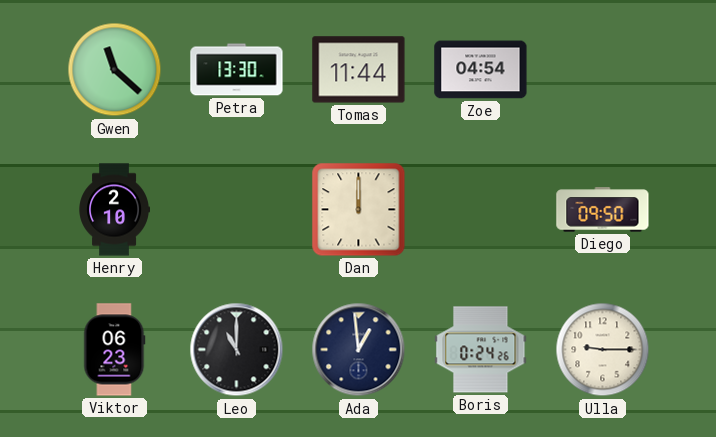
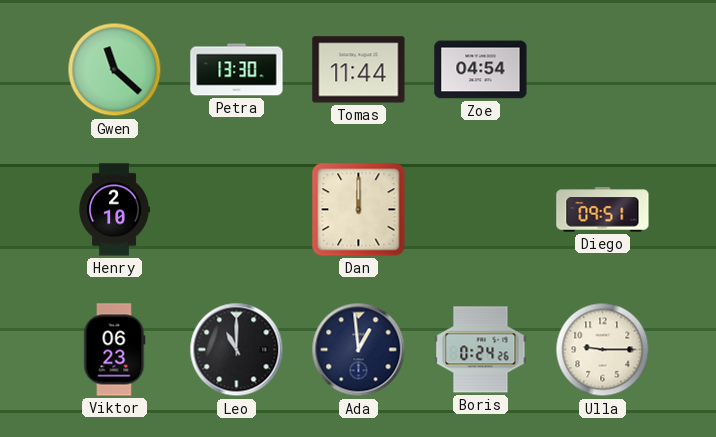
Diego: 09:50 -> 09:51
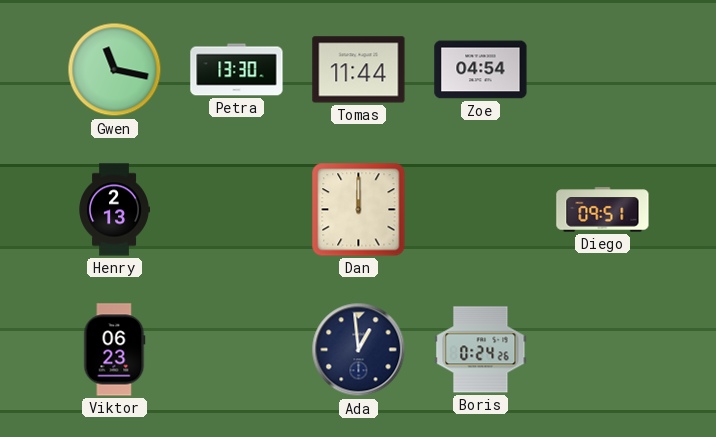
Gwen: 11:22 -> 11:17
Henry: 2:10 -> 2:13
Leo: 11:00 -> none
Ulla: 9:15 -> none
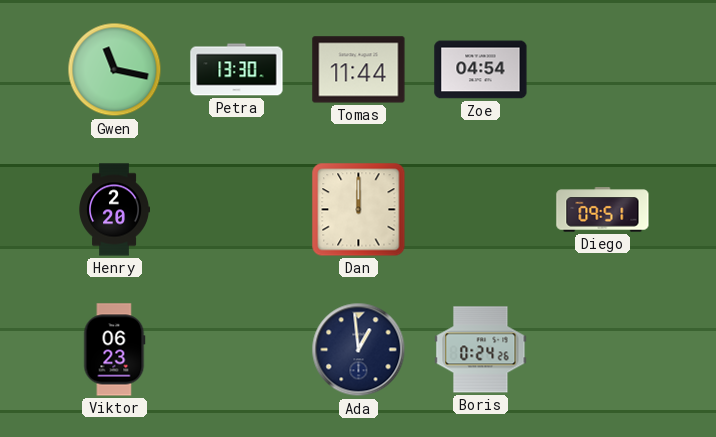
Henry: 2:13 -> 2:20
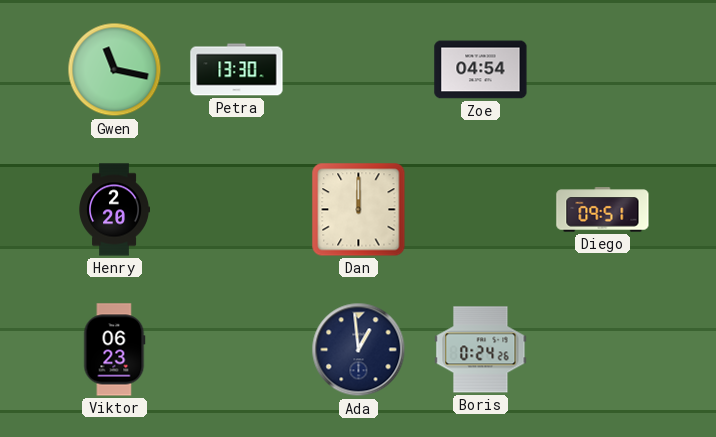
Tomas: 11:44 -> none
